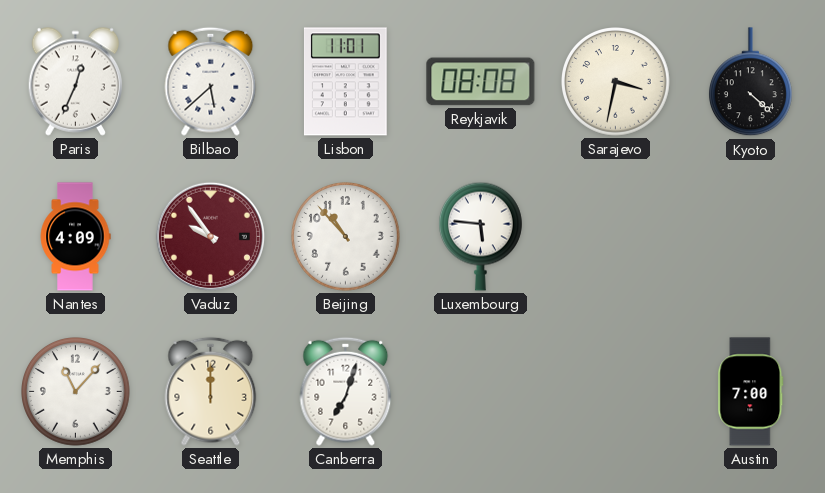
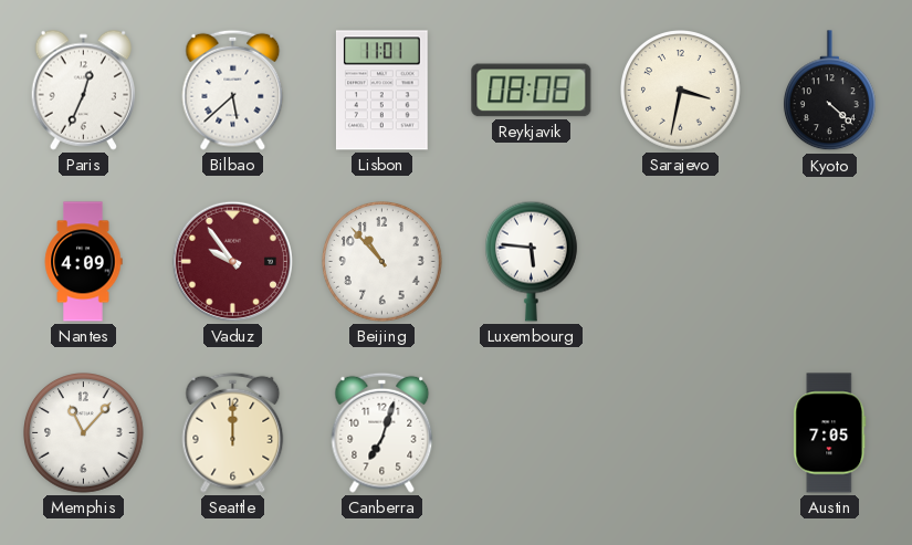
Austin: 7:00 -> 7:05
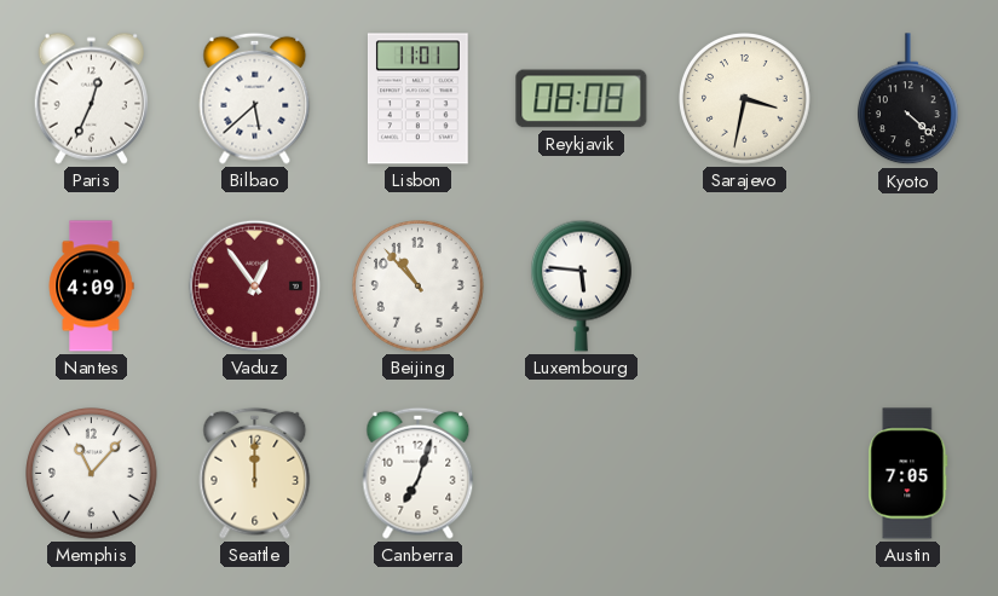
Vaduz: 9:54 -> 12:54
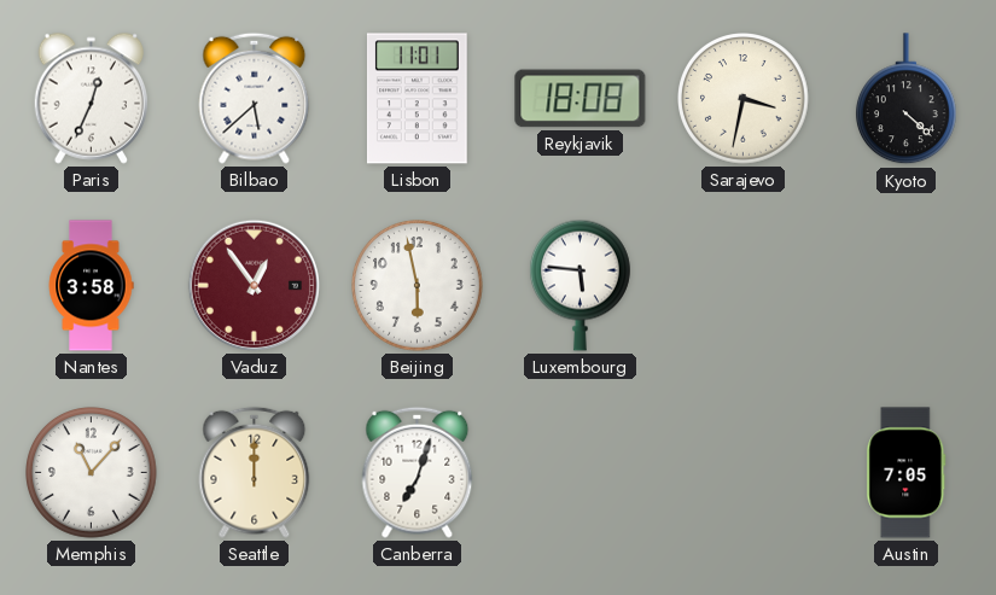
Reykjavik: 08:08 -> 18:08
Nantes: 4:09 -> 3:58
Beijing: 10:53 -> 5:58
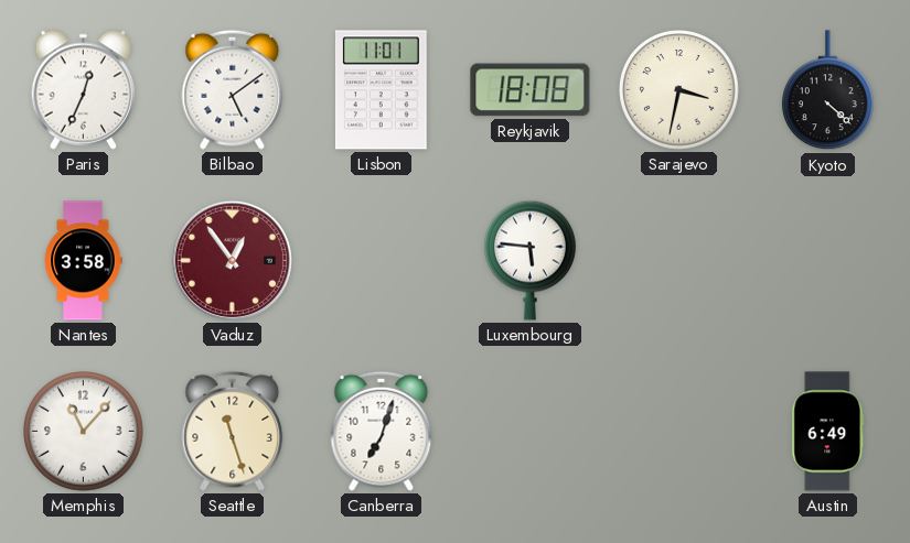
Bilbao: 5:38 -> 5:09
Beijing: 5:58 -> none
Seattle: 12:00 -> 11:27
Austin: 7:05 -> 6:49
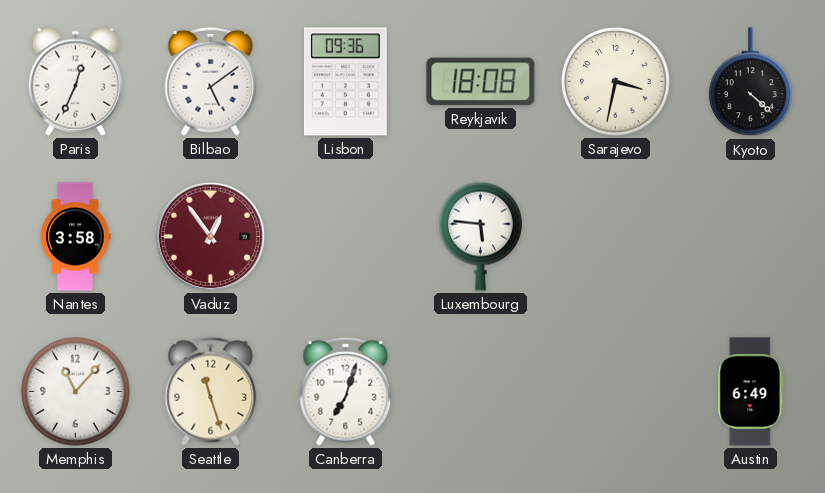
Lisbon: 11:01 -> 09:36
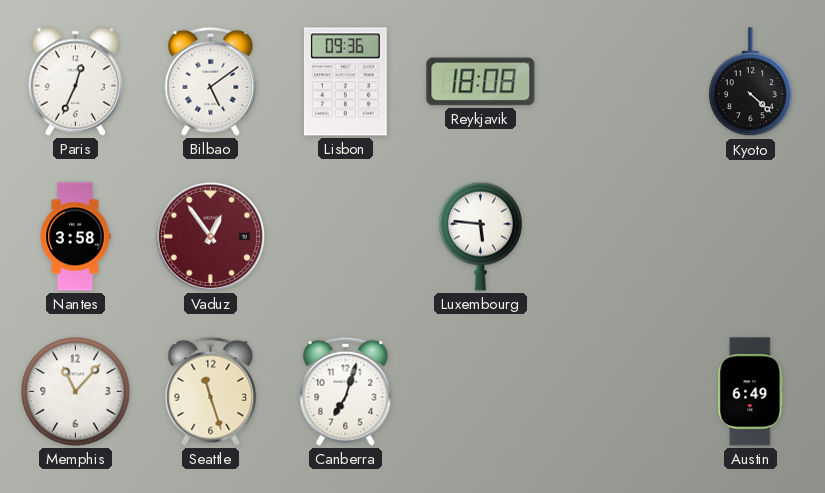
Sarajevo: 3:32 -> none
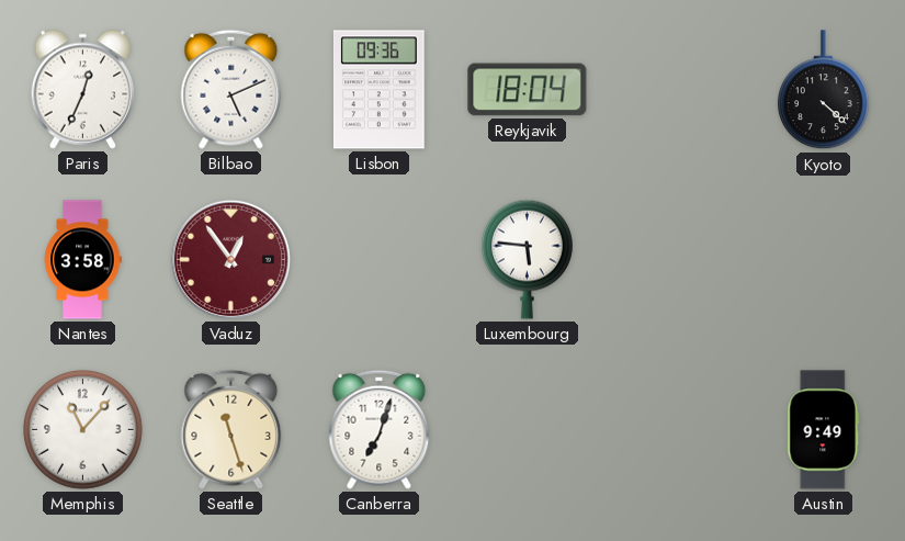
Bilbao: 5:09 -> 5:11
Reykjavik: 18:08 -> 18:04
Austin: 6:49 -> 9:49
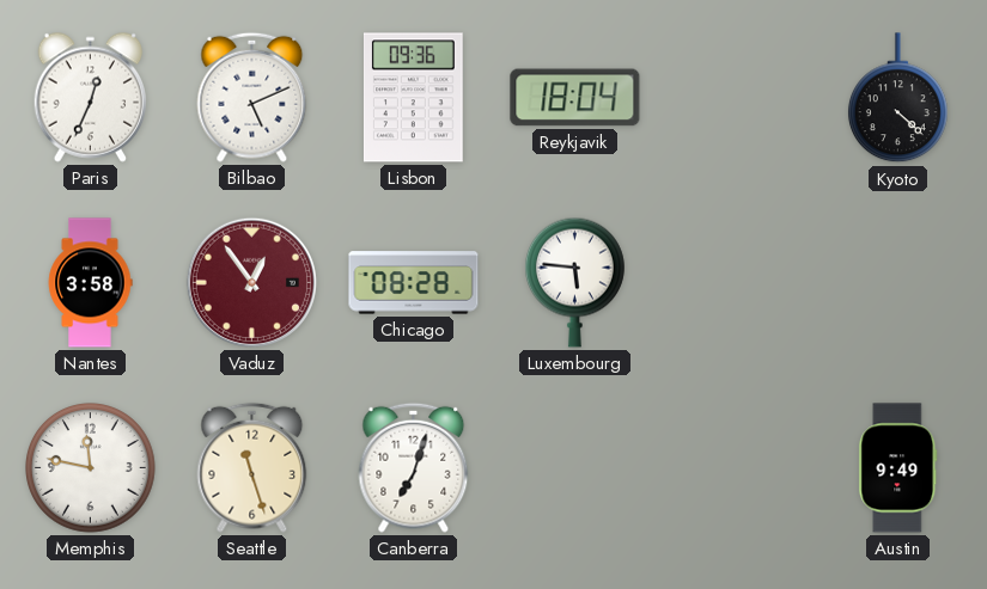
Chicago: none -> 08:28
Memphis: 11:07 -> 11:47
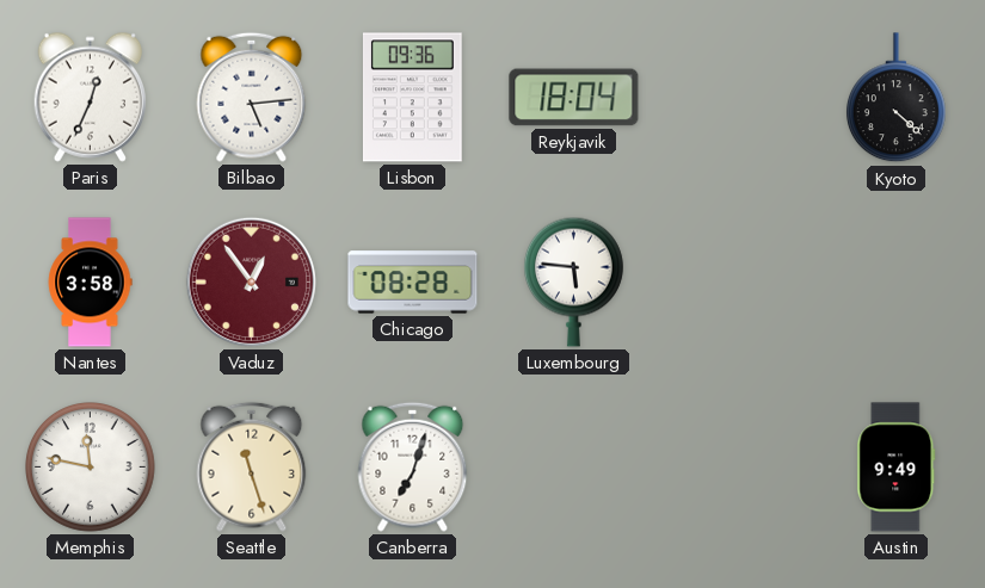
Bilbao: 5:11 -> 5:14
